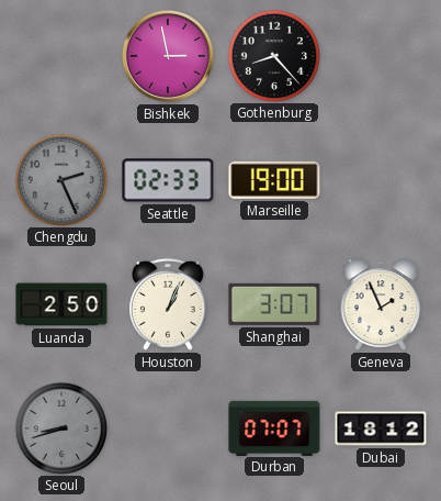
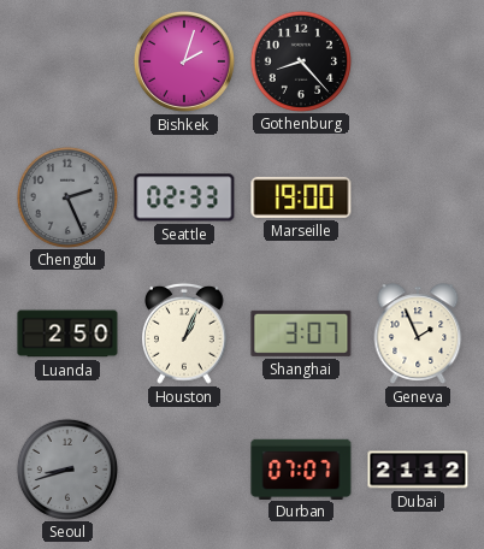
Bishkek: 2:58 -> 2:03
Dubai: 18:12 -> 21:12
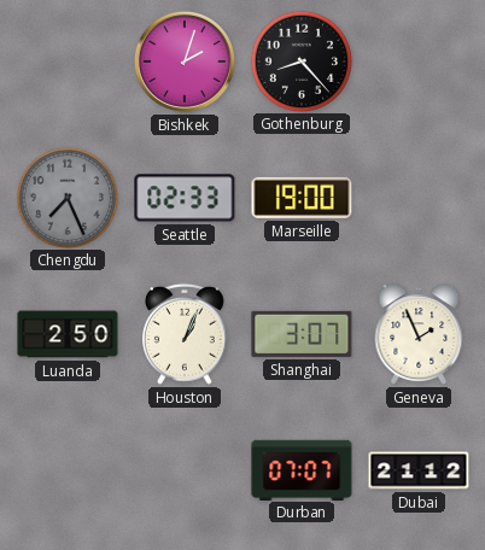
Chengdu: 2:26 -> 7:26
Seoul: 8:42 -> none
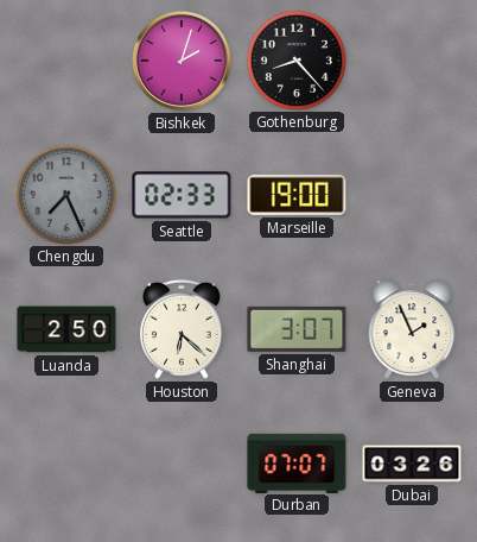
Houston: 1:04 -> 6:22
Dubai: 21:12 -> 03:26
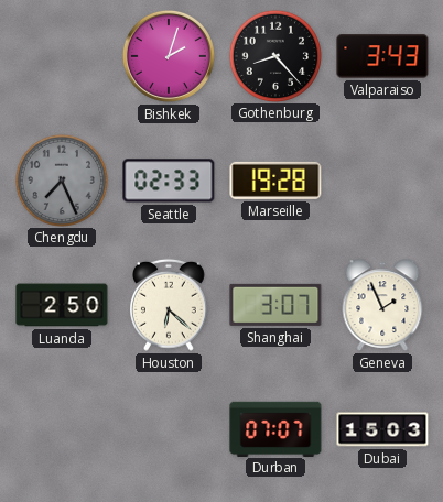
Valparaiso: none -> 3:43
Marseille: 19:00 -> 19:28
Dubai: 03:26 -> 15:03
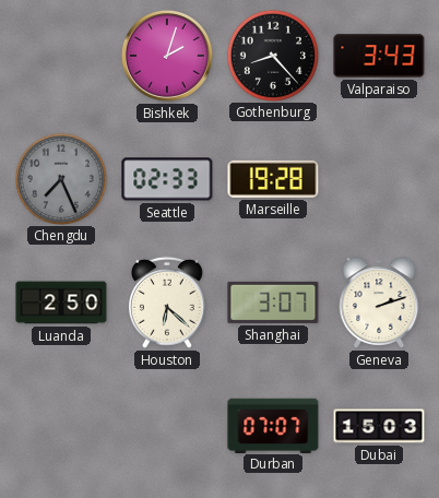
Geneva: 1:56 -> 2:12
